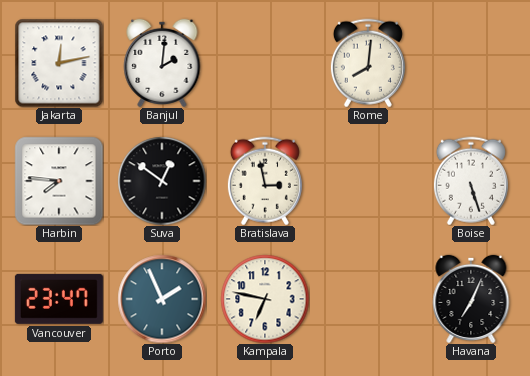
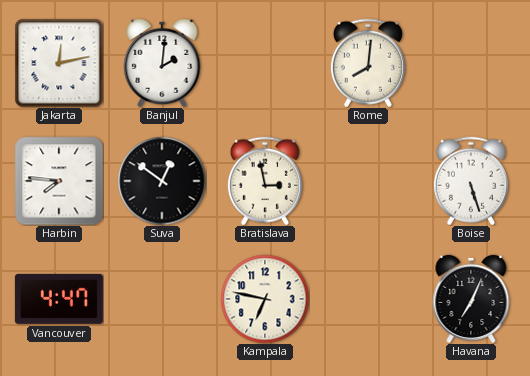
Vancouver: 23:47 -> 4:47
Porto: 1:56 -> none
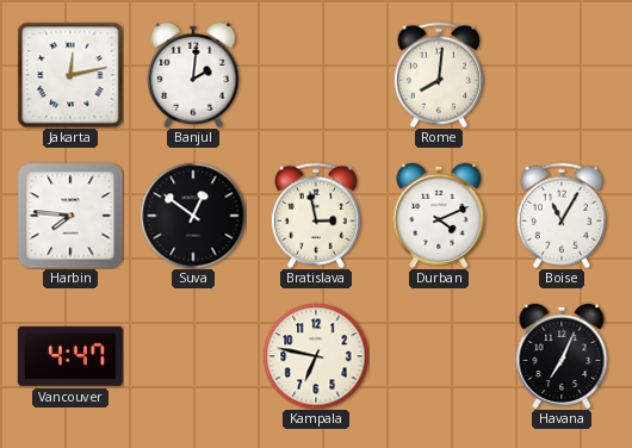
Durban: none -> 4:11
Boise: 5:27 -> 11:05
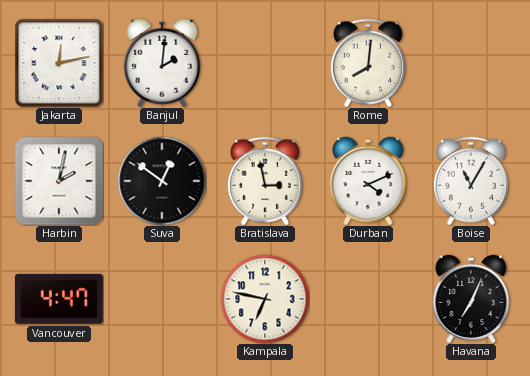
Harbin: 7:46 -> 2:02
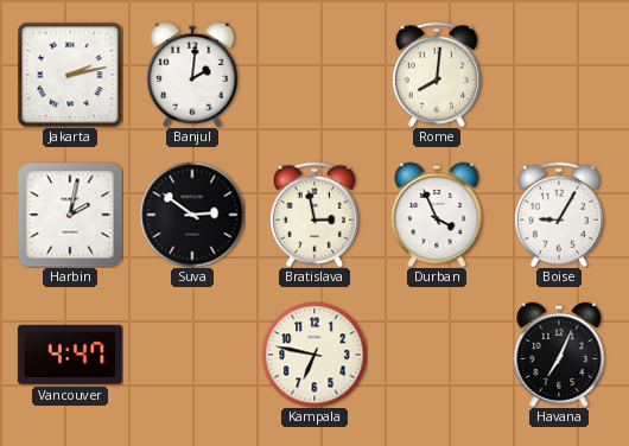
Jakarta: 12:13 -> 2:13
Suva: 12:51 -> 2:51
Durban: 4:11 -> 3:56
Boise: 11:05 -> 9:05
